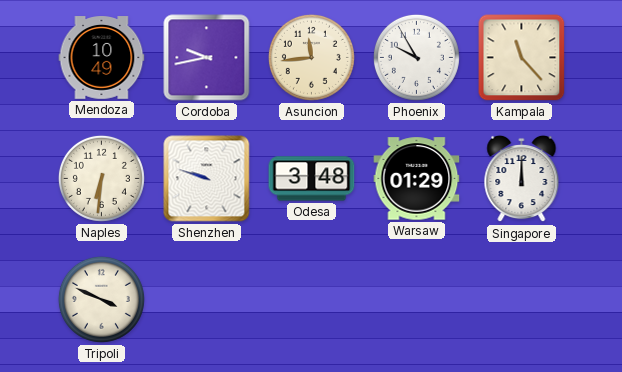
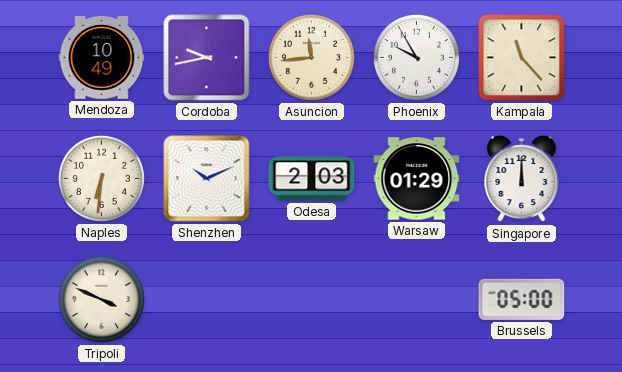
Shenzhen: 9:48 -> 10:11
Odesa: 3:48 -> 2:03
Brussels: none -> 05:00
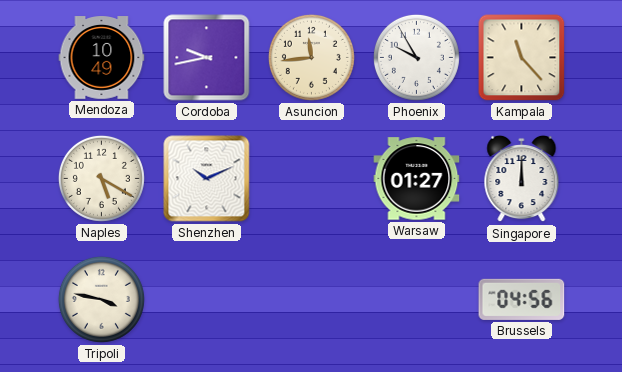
Naples: 6:31 -> 5:20
Odesa: 2:03 -> none
Warsaw: 01:29 -> 01:27
Tripoli: 3:49 -> 3:47
Brussels: 05:00 -> 04:56
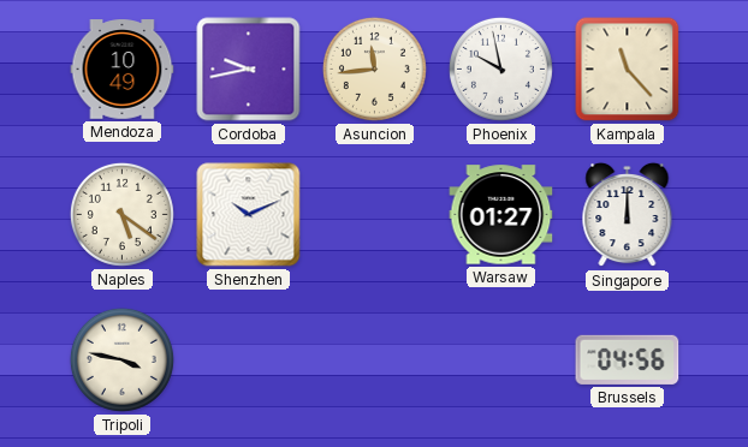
Phoenix: 9:55 -> 9:58
Naples: 5:20 -> 5:21
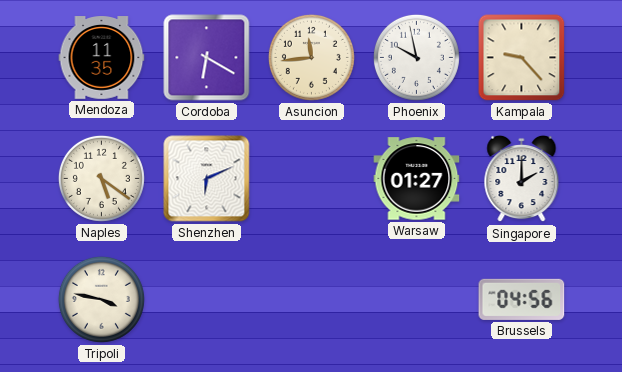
Mendoza: 10:49 -> 11:35
Cordoba: 9:43 -> 6:20
Kampala: 11:23 -> 9:23
Shenzhen: 10:11 -> 6:11
Singapore: 12:00 -> 2:00
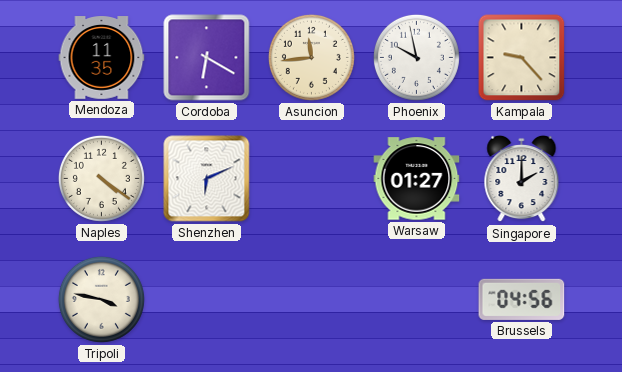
Naples: 5:21 -> 4:21
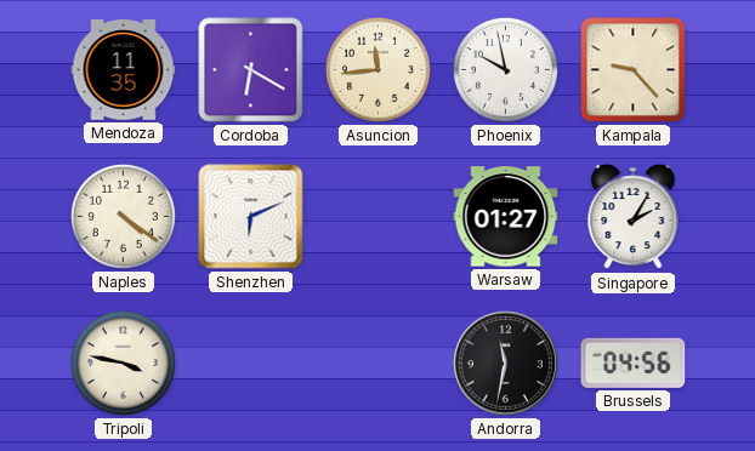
Singapore: 2:00 -> 2:05
Andorra: none -> 11:32
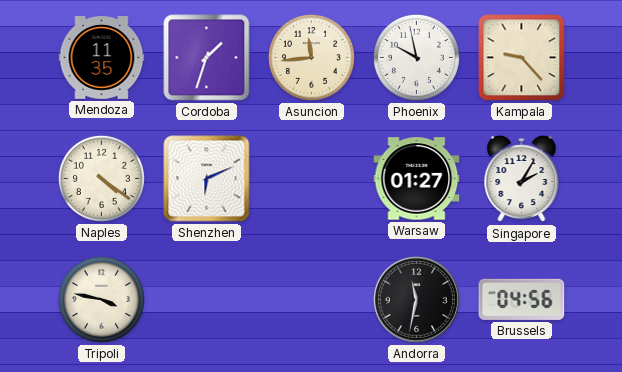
Cordoba: 6:20 -> 1:33
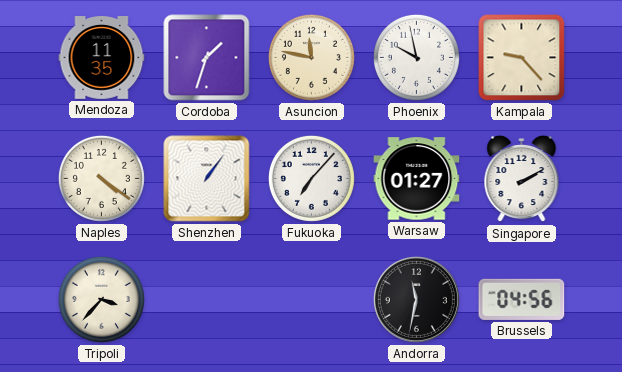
Asuncion: 11:44 -> 11:47
Shenzhen: 6:11 -> 1:06
Fukuoka: none -> 7:07
Singapore: 2:05 -> 2:10
Tripoli: 3:47 -> 3:37
